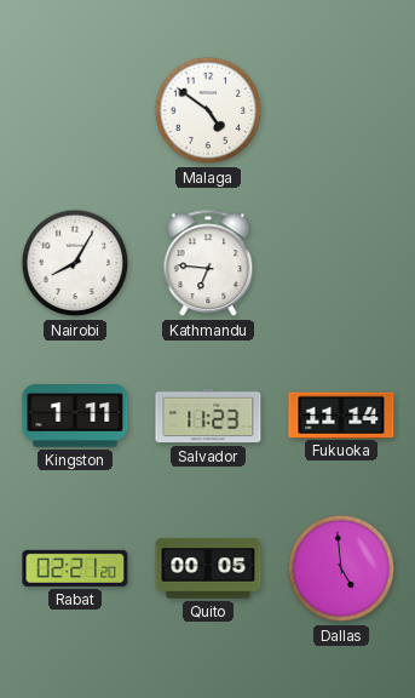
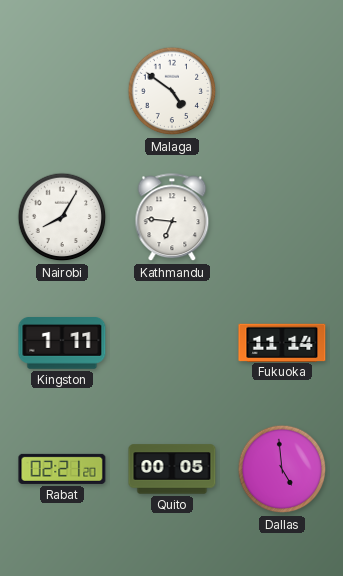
Salvador: 11:23 -> none
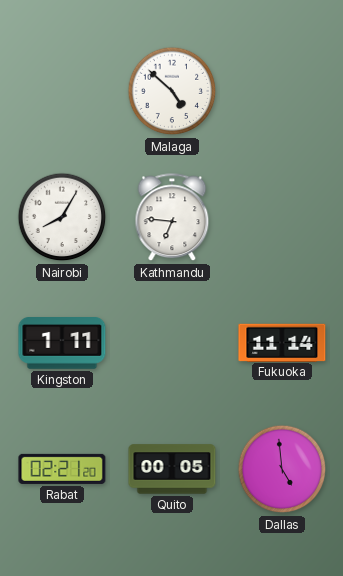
Malaga: 4:51 -> 4:52
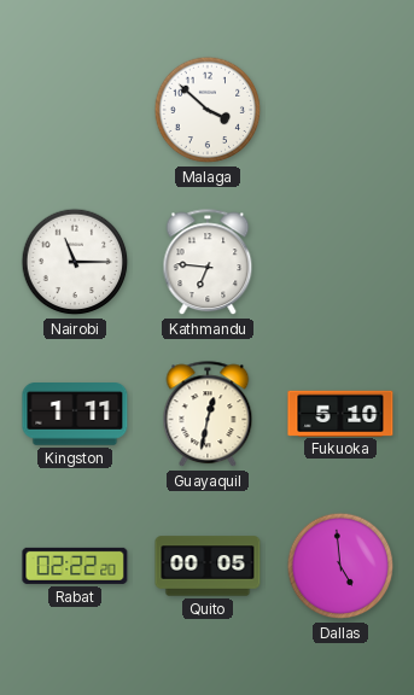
Malaga: 4:52 -> 3:52
Nairobi: 8:05 -> 11:15
Guayaquil: none -> 12:32
Fukuoka: 11:14 -> 5:10
Rabat: 02:21 -> 02:22
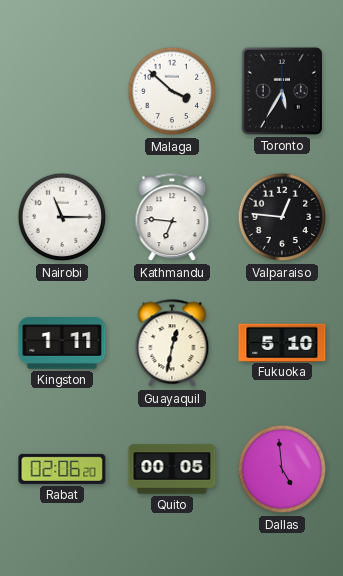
Toronto: none -> 5:35
Valparaiso: none -> 12:46
Rabat: 02:22 -> 02:06
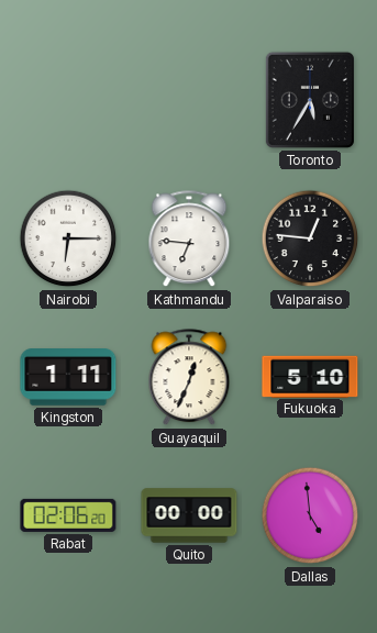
Malaga: 3:52 -> none
Nairobi: 11:15 -> 6:15
Guayaquil: 12:32 -> 12:34
Quito: 00:05 -> 00:00
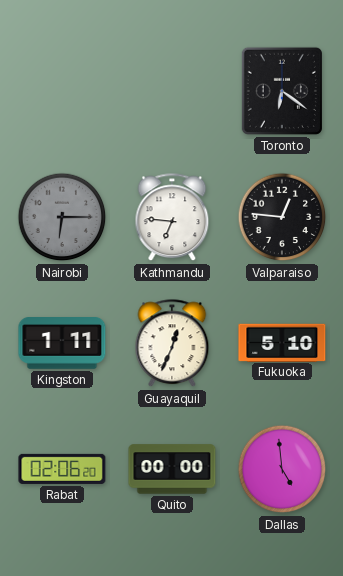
Toronto: 5:35 -> 6:21
Nairobi dial: white -> grey
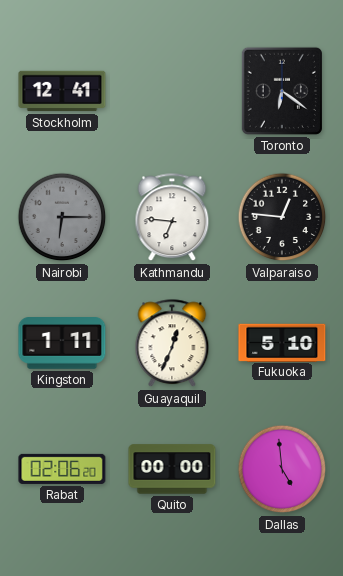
Stockholm: none -> 12:41
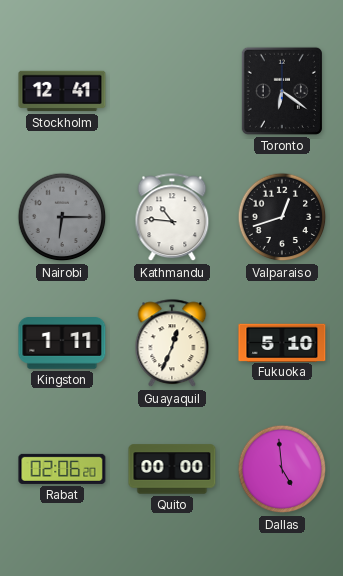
Kathmandu: 6:46 -> 10:46
Valparaiso: 12:46 -> 12:42
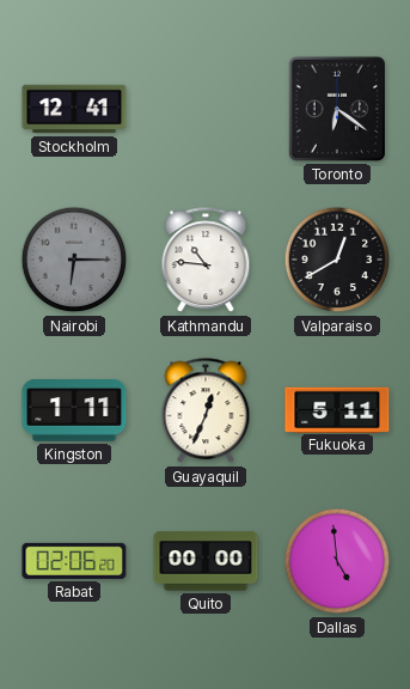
Valparaiso: 12:42 -> 12:40
Fukuoka: 5:10 -> 5:11
